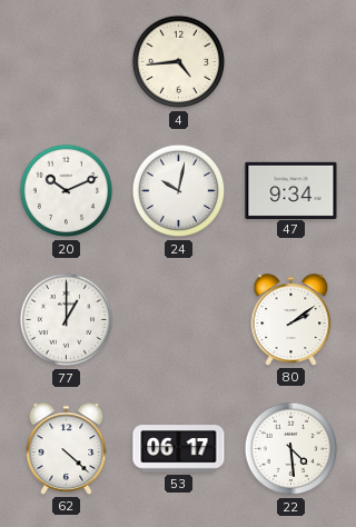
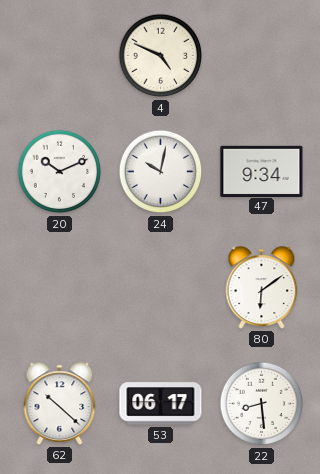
4: 4:44 -> 4:49
77: 1:00 -> none
80: 2:09 -> 6:09
62: 4:22 -> 10:22
22: 4:29 -> 8:29
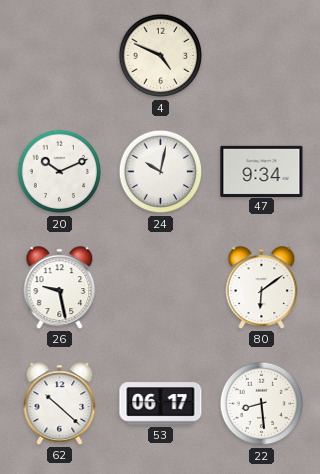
26: none -> 9:28
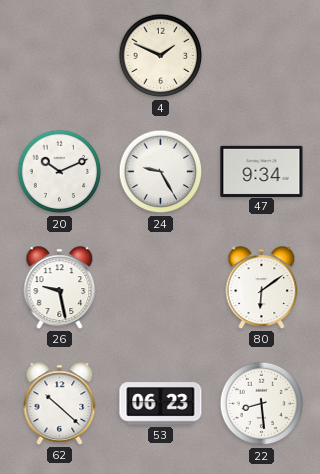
4: 4:49 -> 1:49
24: 10:02 -> 9:25
53: 06:17 -> 06:23
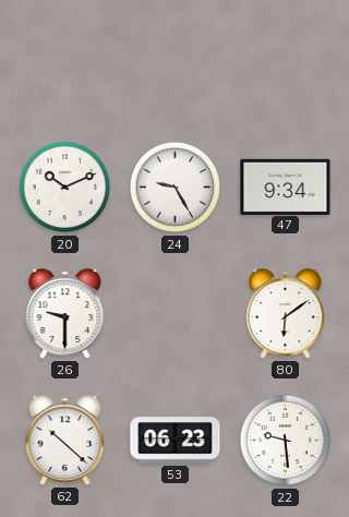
4: 1:49 -> none
26: 9:28 -> 9:30
22: 8:29 -> 9:29
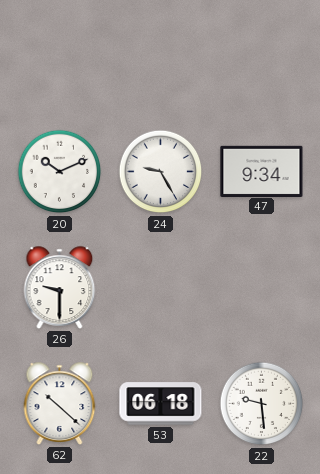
80: 6:09 -> none
53: 06:23 -> 06:18
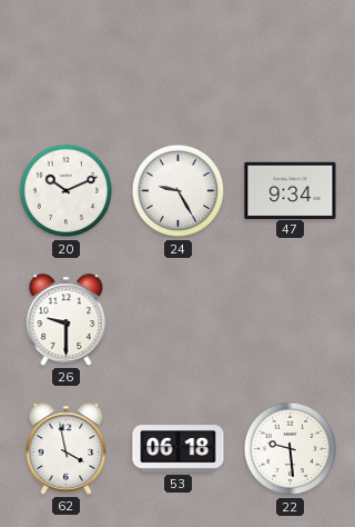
62: 10:22 -> 3:58
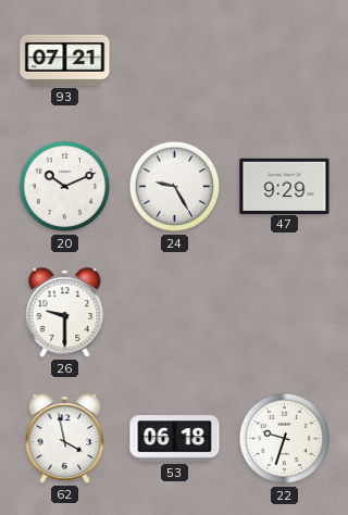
93: none -> 07:21
47: 9:34 -> 9:29
22: 9:29 -> 9:33
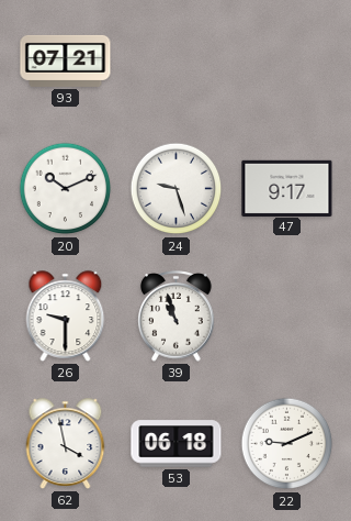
24: 9:25 -> 9:27
47: 9:29 -> 9:17
39: none -> 10:57
22: 9:33 -> 9:11
